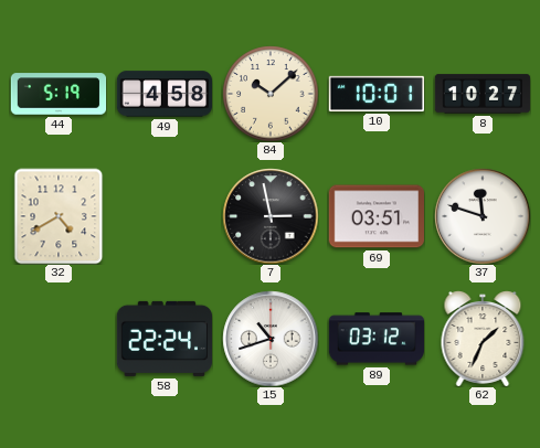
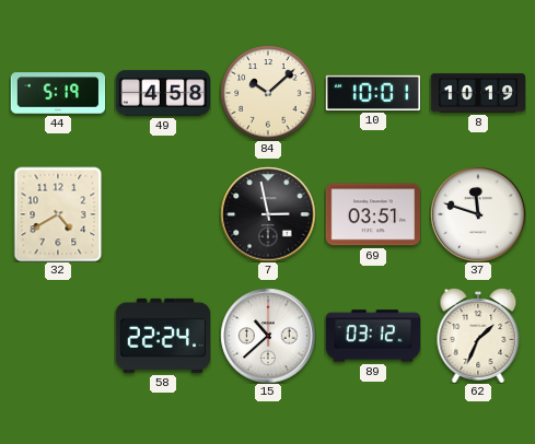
8: 10:27 -> 10:19
15: 10:42 -> 10:38
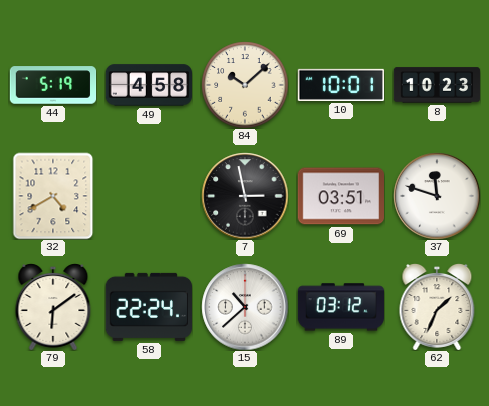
8: 10:19 -> 10:23
79: none -> 6:09
